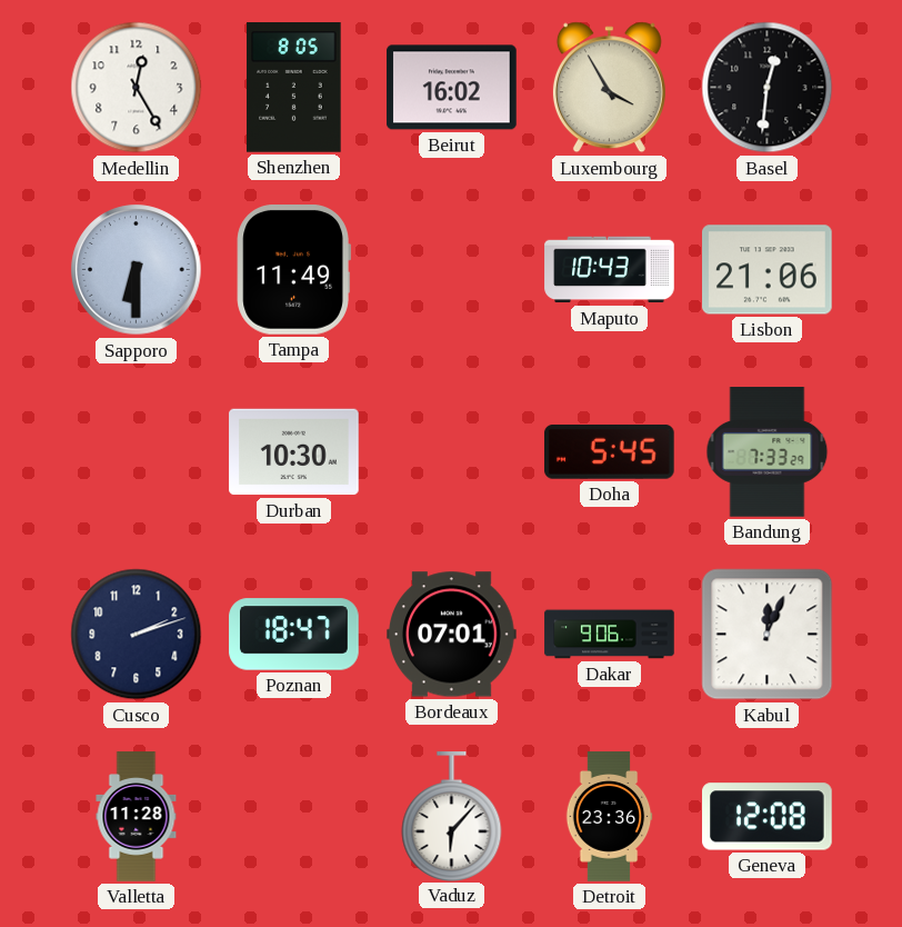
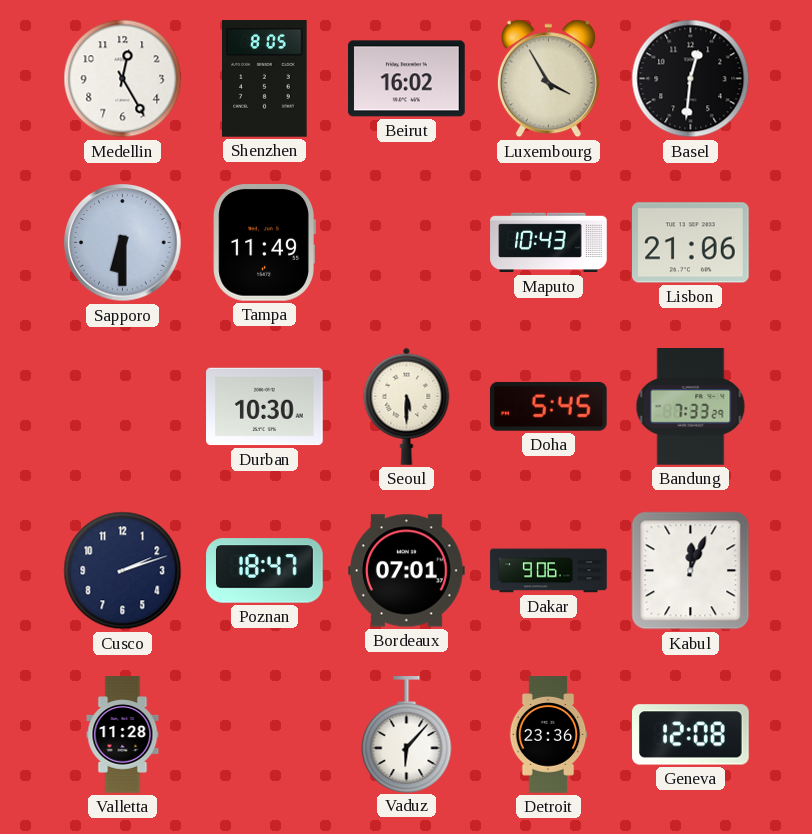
Seoul: none -> 5:30
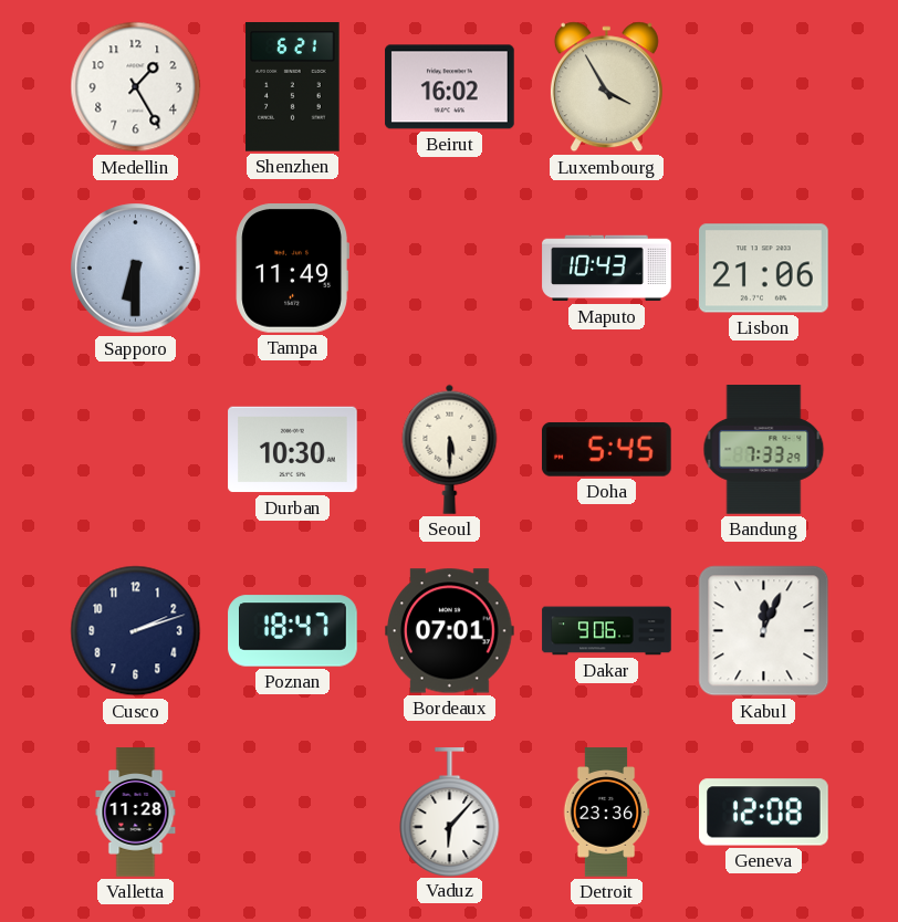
Medellin: 12:25 -> 1:25
Shenzhen: 8:05 -> 6:21
Basel: 12:31 -> none
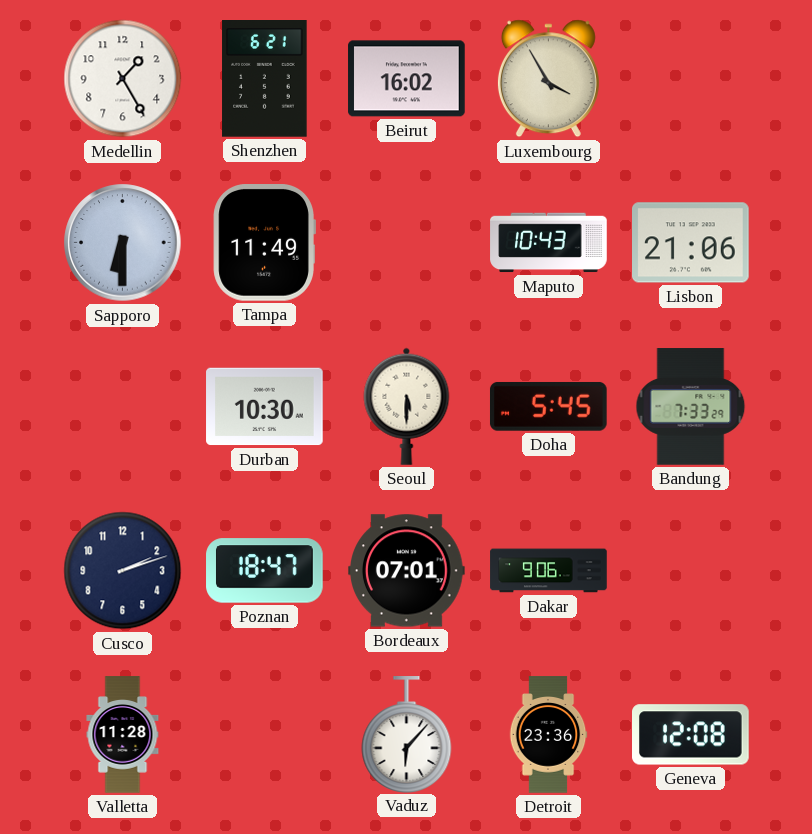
Kabul: 12:04 -> none
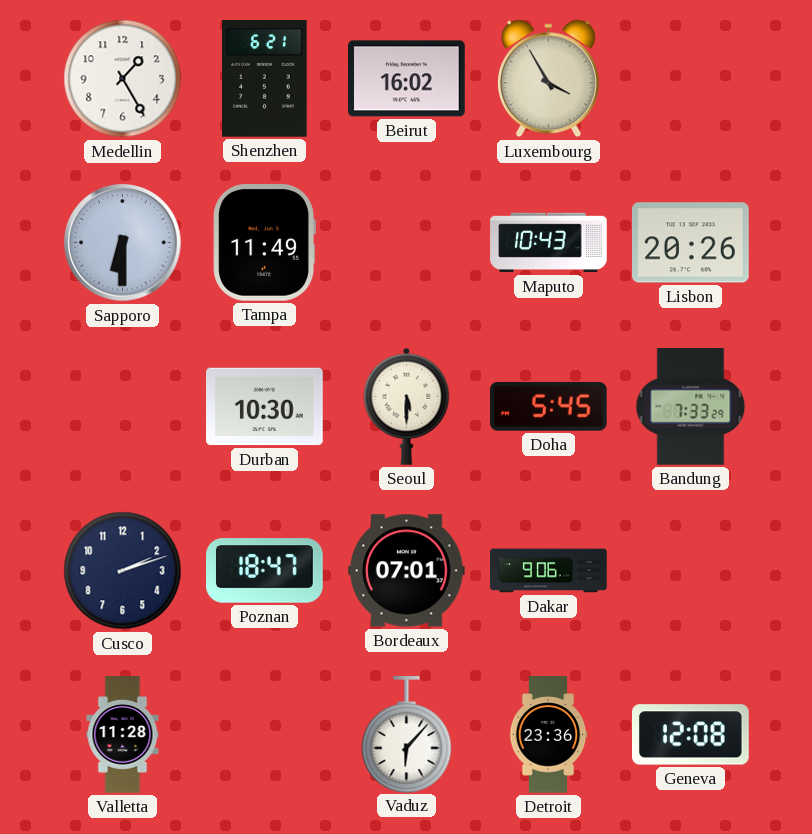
Lisbon: 21:06 -> 20:26
